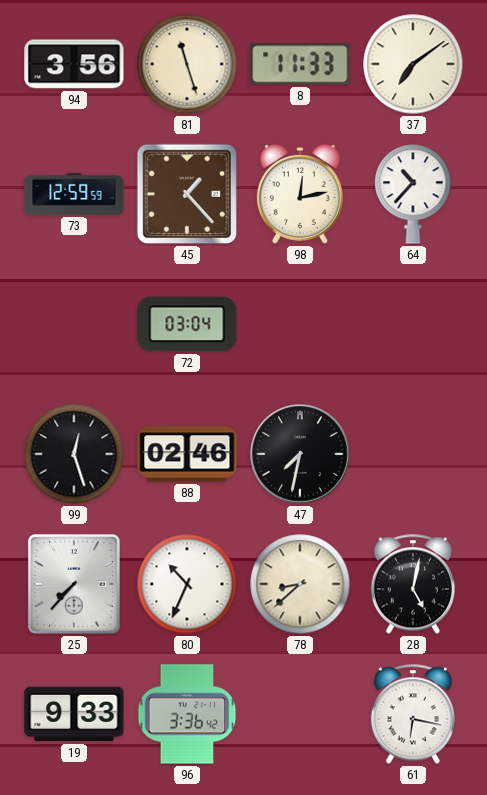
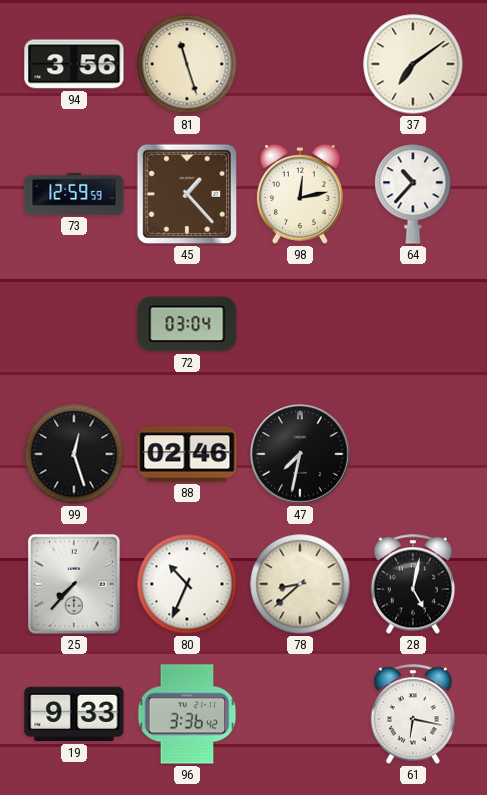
8: 11:33 -> none
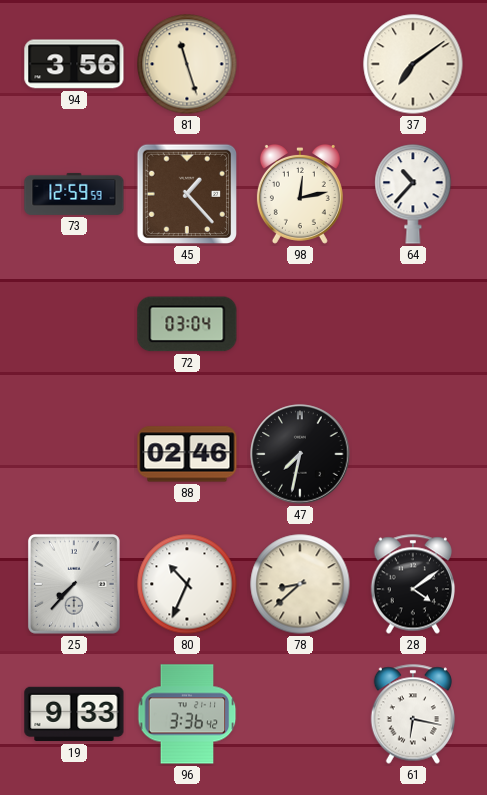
99: 12:27 -> none
28: 5:02 -> 4:09
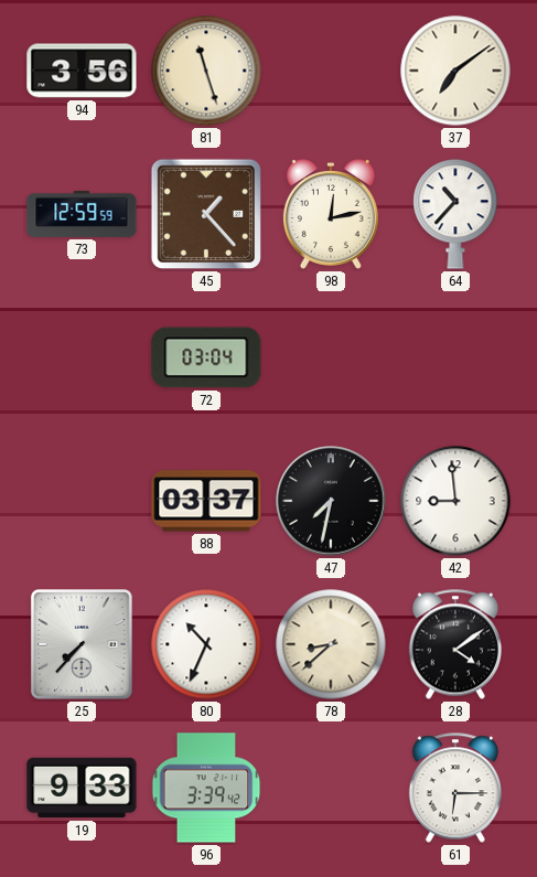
88: 02:46 -> 03:37
42: none -> 8:59
96: 3:36 -> 3:39
61: 6:17 -> 6:15
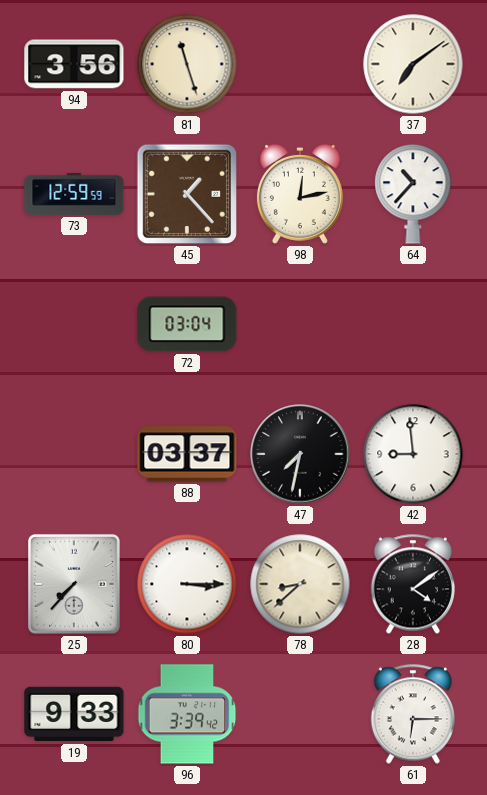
80: 10:34 -> 3:15
